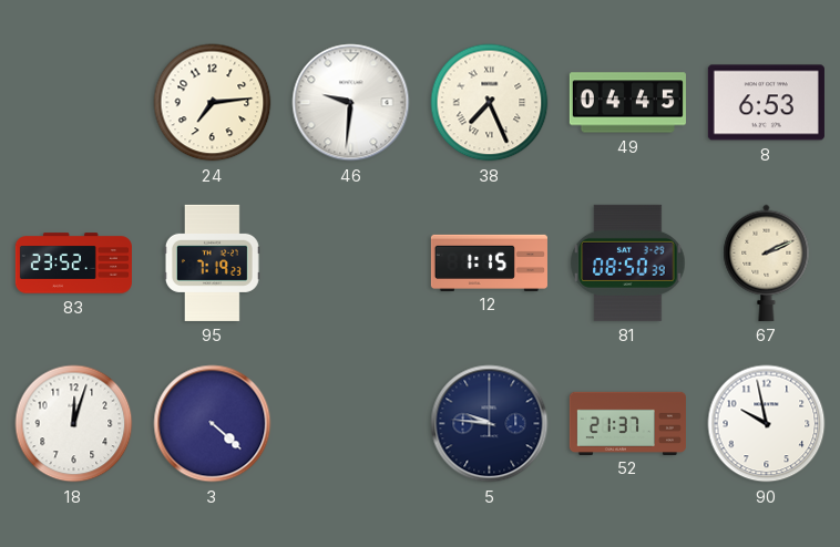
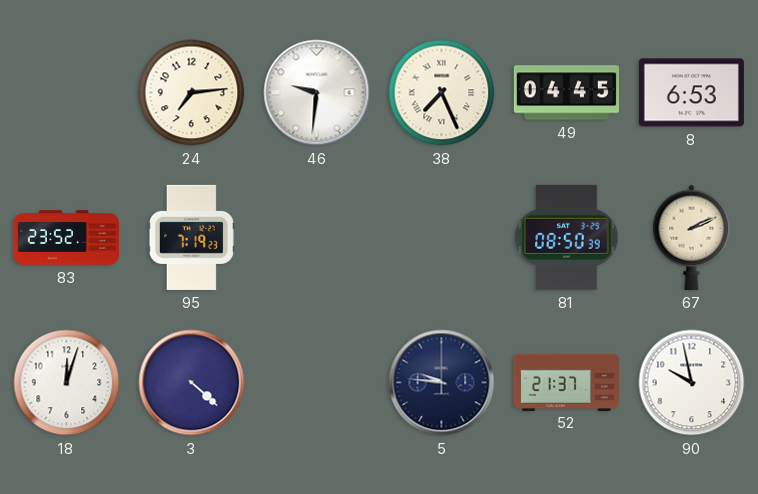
12: 1:15 -> none
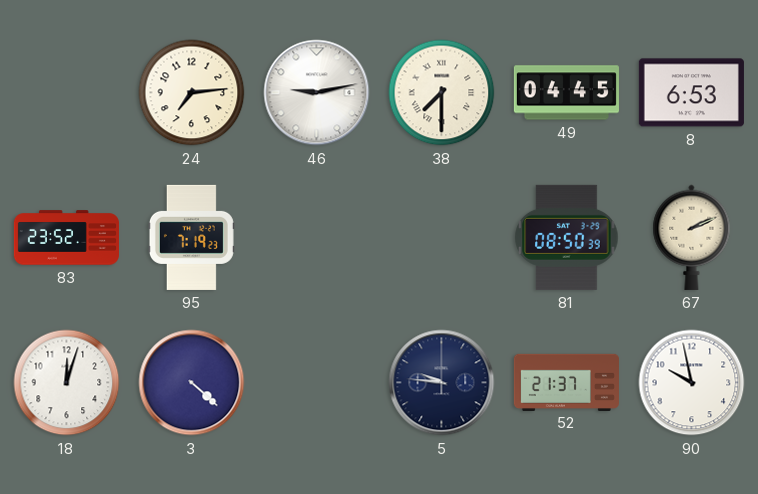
46: 9:31 -> 9:13
38: 7:26 -> 7:30
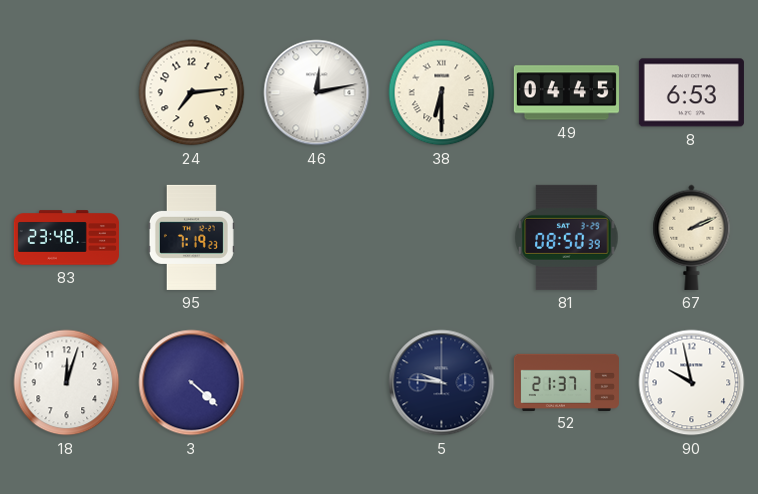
46: 9:13 -> 12:13
38: 7:30 -> 6:30
83: 23:52 -> 23:48
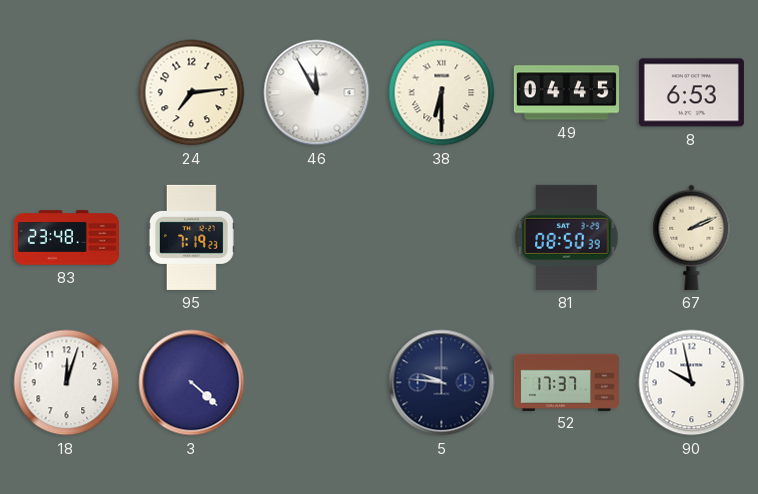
46: 12:13 -> 11:55
52: 21:37 -> 17:37
